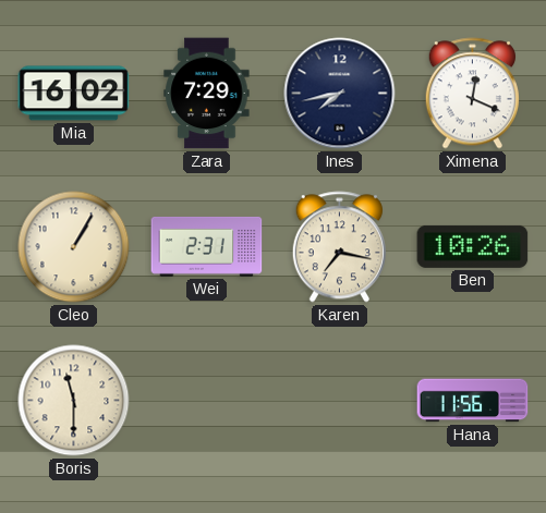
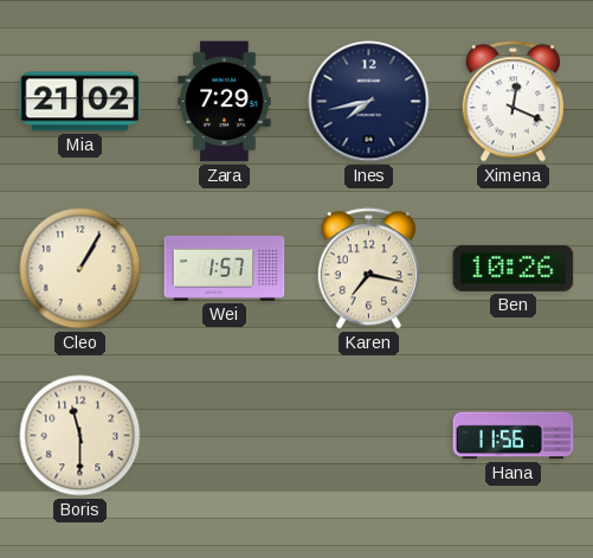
Mia: 16:02 -> 21:02
Wei: 2:31 -> 1:57
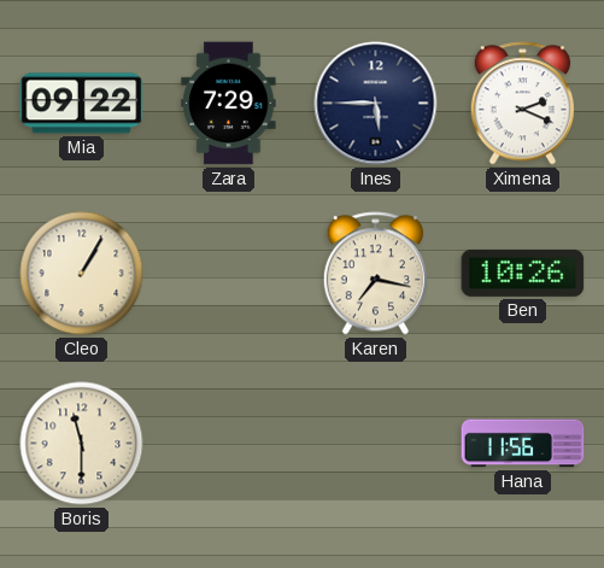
Mia: 21:02 -> 09:22
Ines: 7:43 -> 5:45
Ximena: 12:19 -> 2:19
Wei: 1:57 -> none
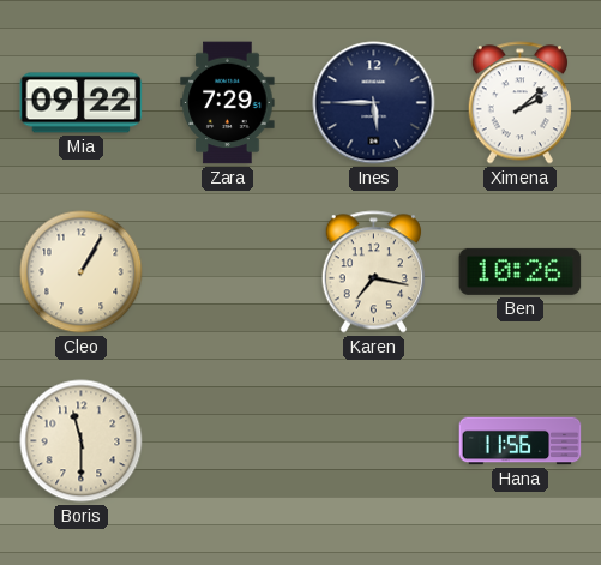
Ximena: 2:19 -> 2:08
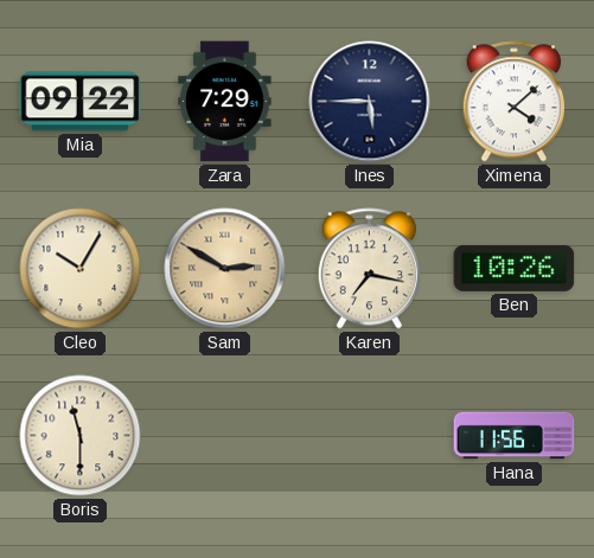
Ximena: 2:08 -> 4:08
Cleo: 1:05 -> 10:05
Sam: none -> 2:50
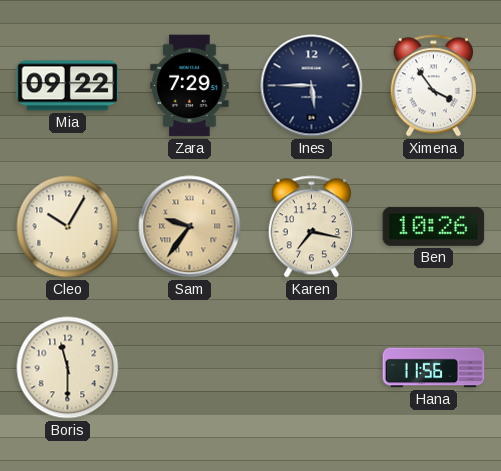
Ximena: 4:08 -> 3:54
Sam: 2:50 -> 9:36
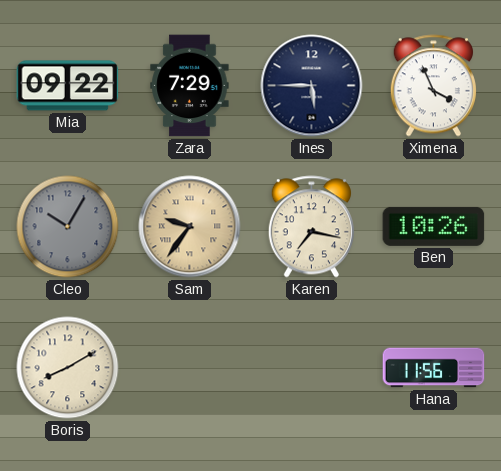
Ximena: 3:54 -> 3:56
Cleo dial: cream -> grey
Boris: 11:30 -> 8:10
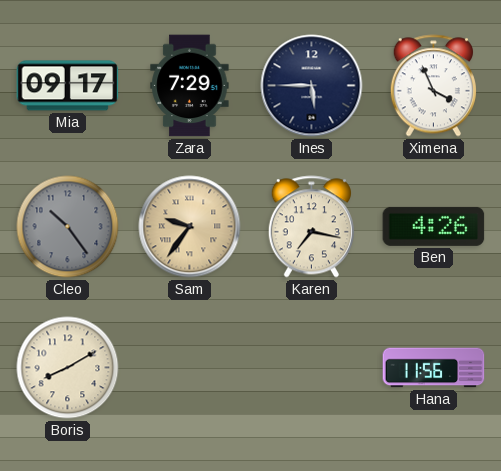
Mia: 09:22 -> 09:17
Cleo: 10:05 -> 10:24
Ben: 10:26 -> 4:26
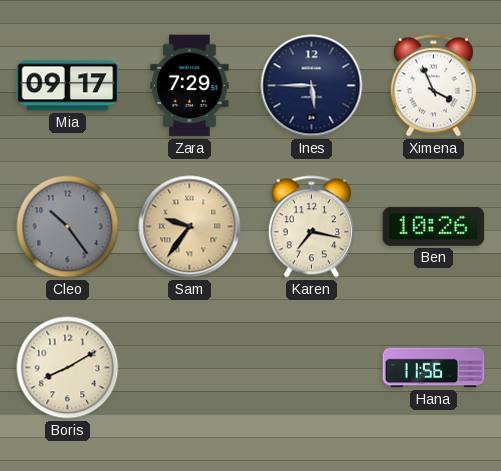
Ben: 4:26 -> 10:26
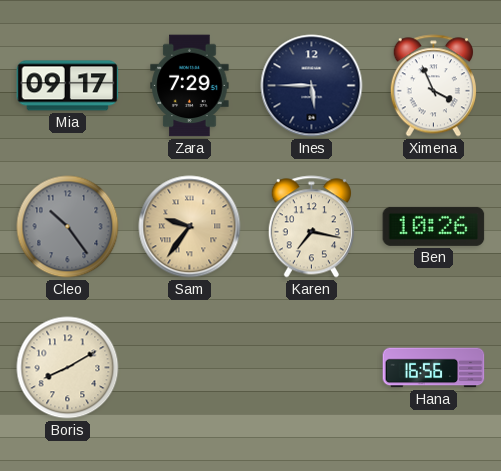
Hana: 11:56 -> 16:56
